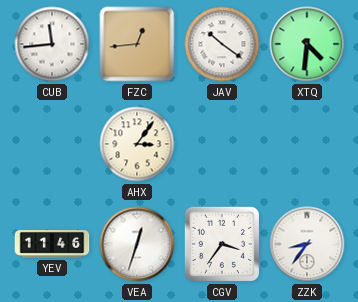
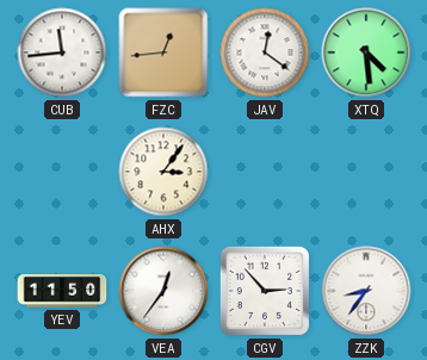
JAV: 10:21 -> 12:21
XTQ: 4:31 -> 4:29
YEV: 11:46 -> 11:50
VEA: 12:33 -> 12:36
CGV: 3:36 -> 2:53
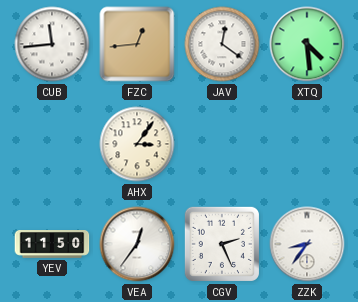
CGV: 2:53 -> 2:26
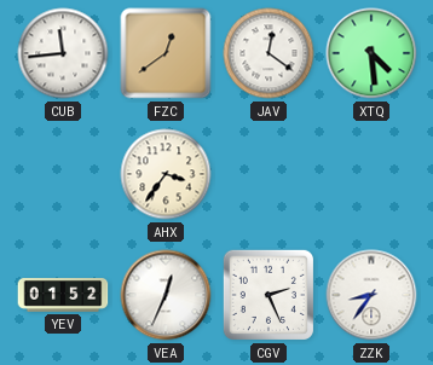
FZC: 12:44 -> 12:39
AHX: 3:06 -> 3:36
YEV: 11:50 -> 01:52
VEA: 12:36 -> 12:34
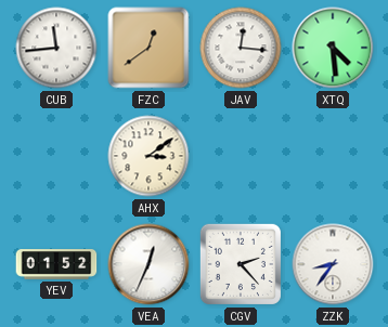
JAV: 12:21 -> 12:16
AHX: 3:36 -> 3:09
CGV: 2:26 -> 2:23
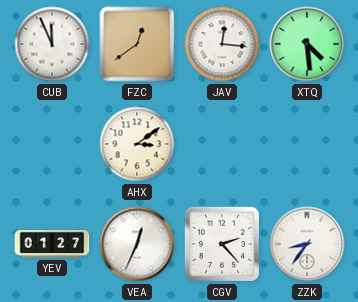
CUB: 11:44 -> 11:56
YEV: 01:52 -> 01:27
